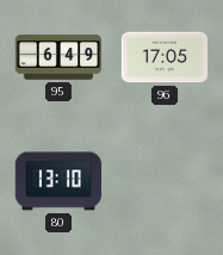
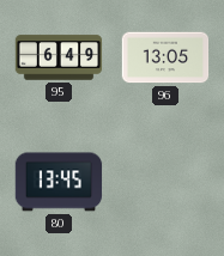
96: 17:05 -> 13:05
80: 13:10 -> 13:45
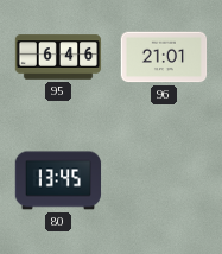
95: 6:49 -> 6:46
96: 13:05 -> 21:01
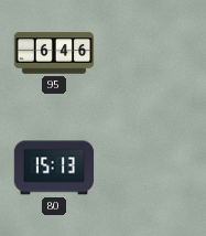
96: 21:01 -> none
80: 13:45 -> 15:13
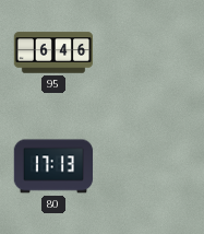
80: 15:13 -> 17:13
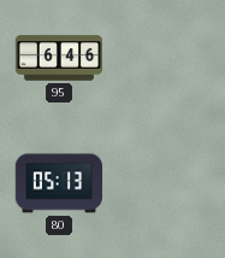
80: 17:13 -> 05:13
